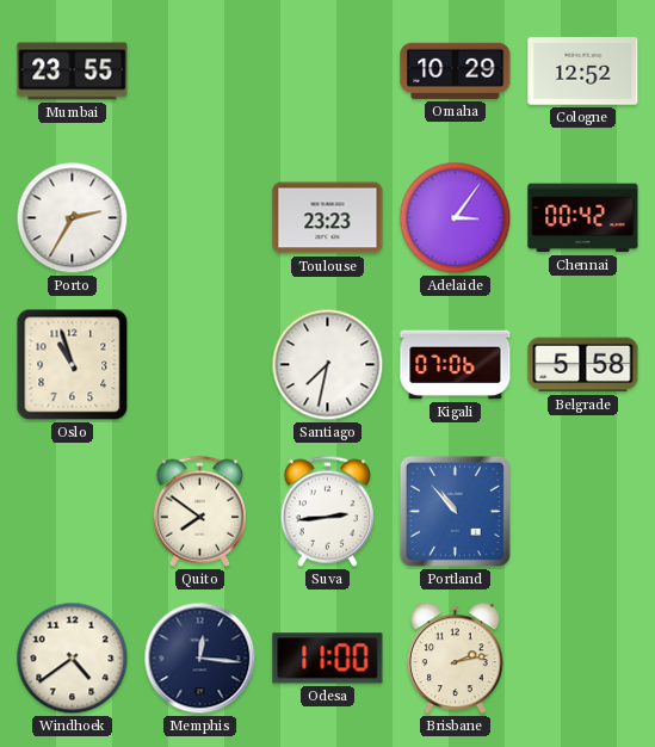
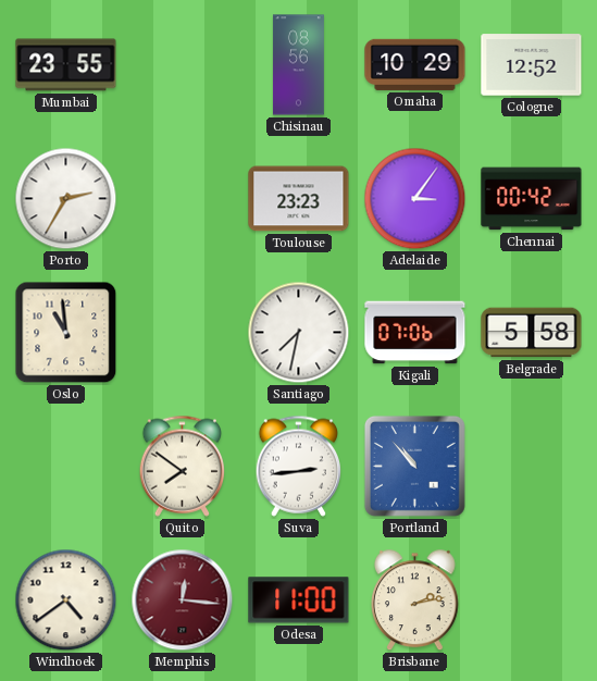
Chisinau: none -> 08:56
Oslo: 10:57 -> 10:59
Memphis dial: navy -> burgundy
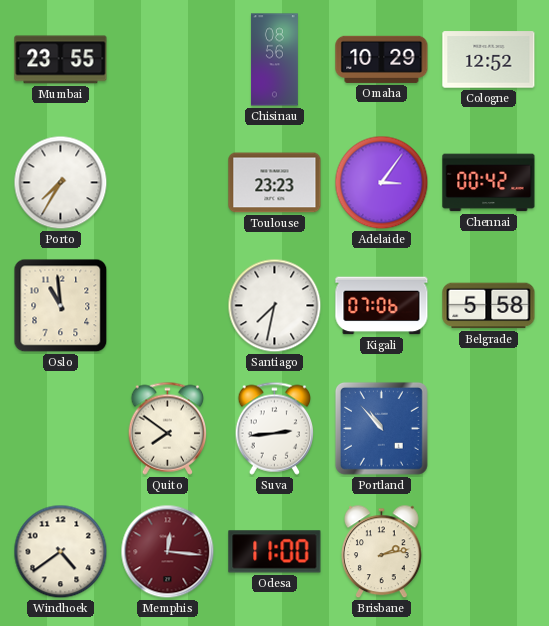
Porto: 2:35 -> 7:35
